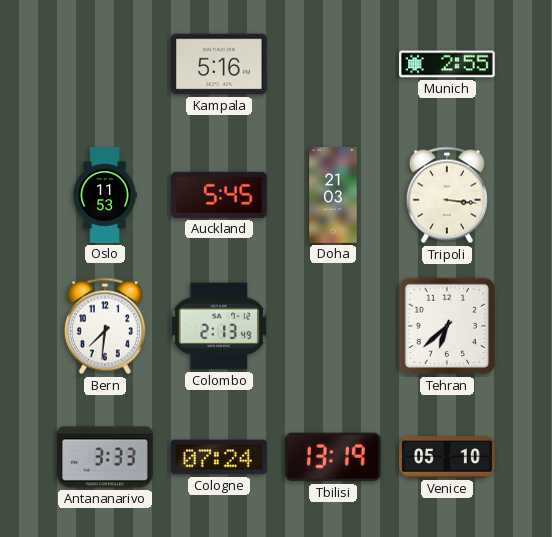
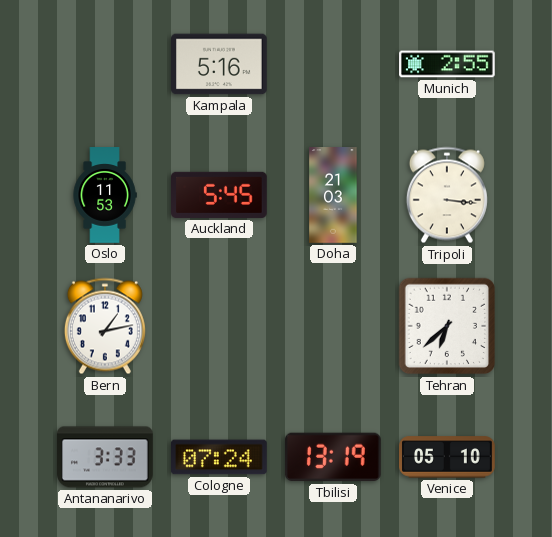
Bern: 7:31 -> 1:13
Colombo: 2:13 -> none
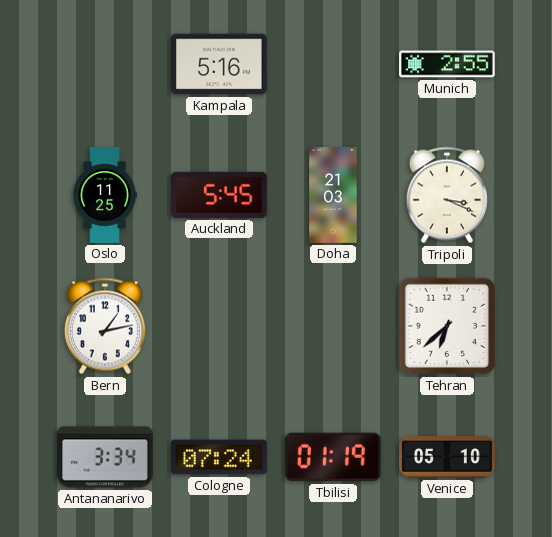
Oslo: 11:53 -> 11:25
Tripoli: 3:16 -> 3:19
Antananarivo: 3:33 -> 3:34
Tbilisi: 13:19 -> 01:19
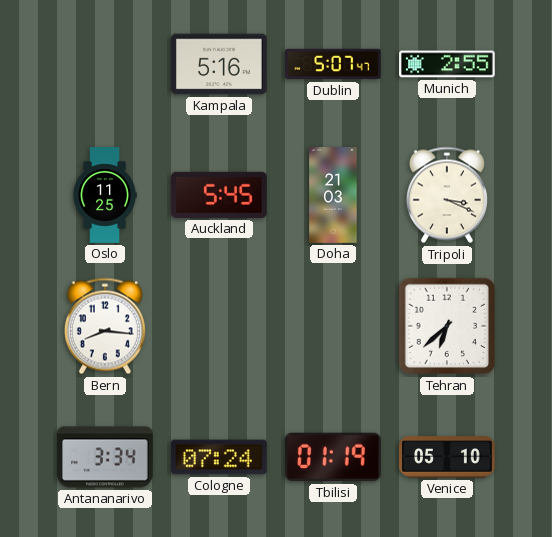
Dublin: none -> 5:07
Bern: 1:13 -> 8:16
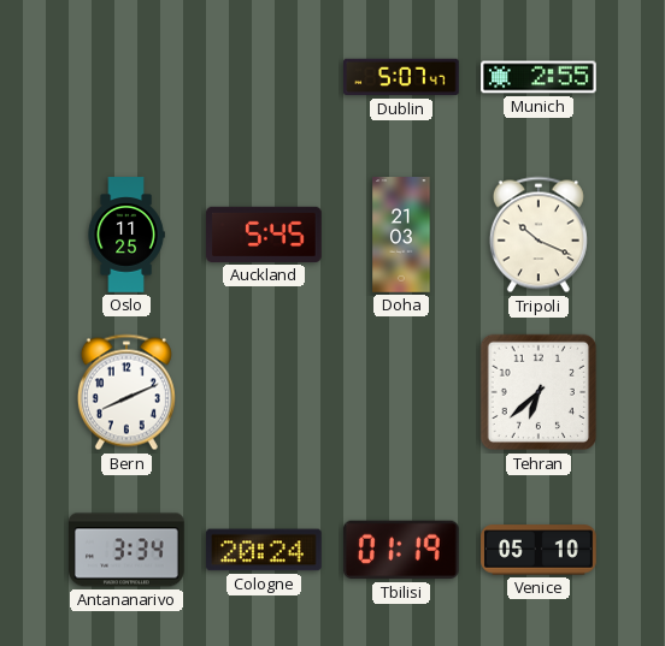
Kampala: 5:16 -> none
Tripoli: 3:19 -> 10:19
Bern: 8:16 -> 8:11
Cologne: 07:24 -> 20:24
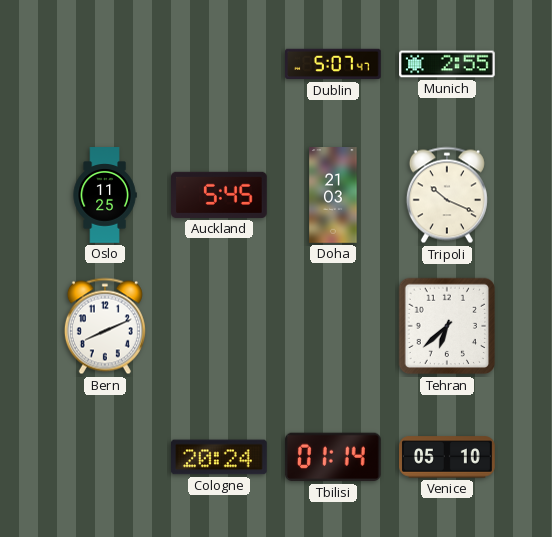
Antananarivo: 3:34 -> none
Tbilisi: 01:19 -> 01:14
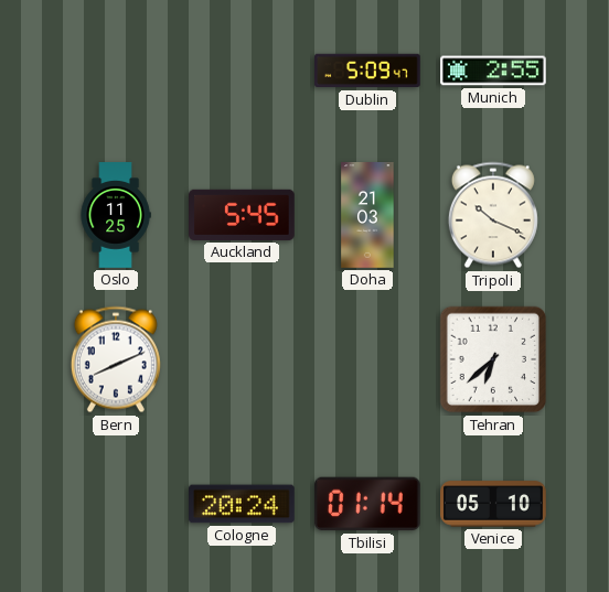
Dublin: 5:07 -> 5:09
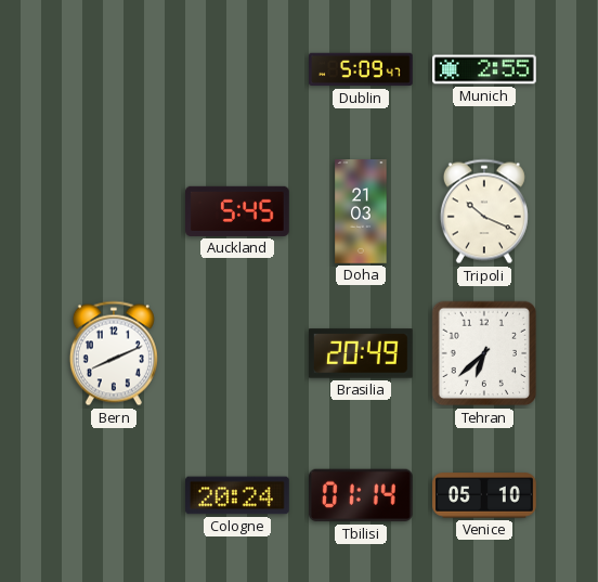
Oslo: 11:25 -> none
Brasilia: none -> 20:49
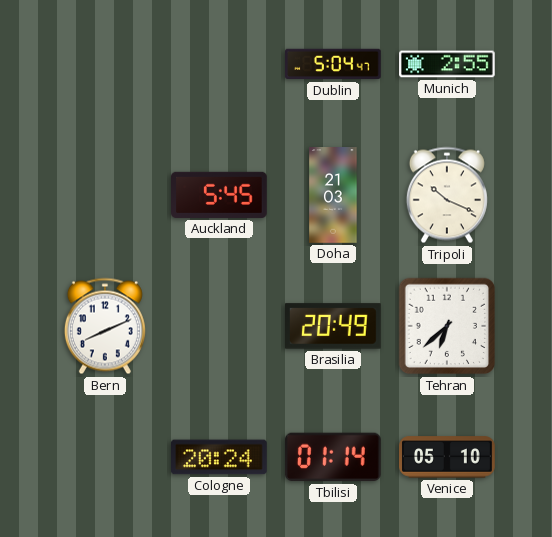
Dublin: 5:09 -> 5:04
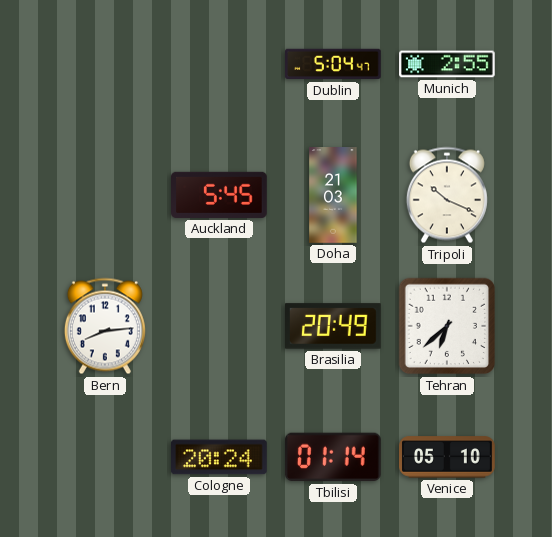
Bern: 8:11 -> 8:14
